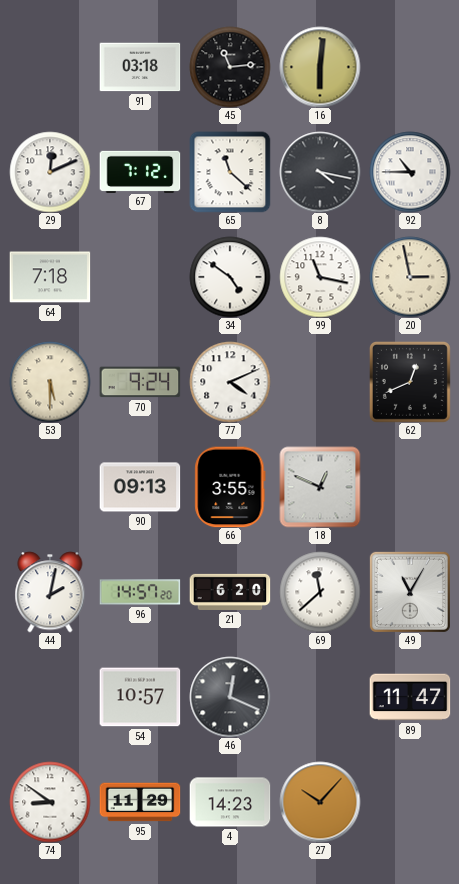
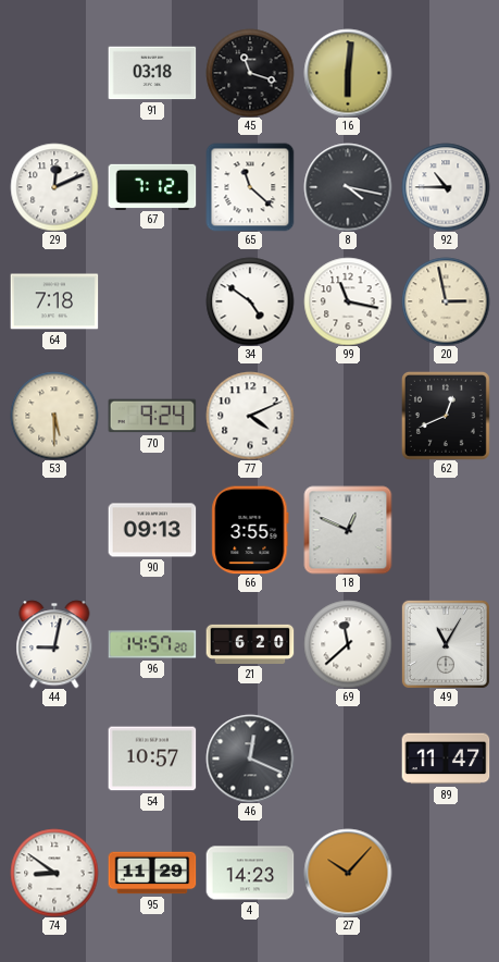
45: 11:14 -> 11:18
44: 2:02 -> 9:02
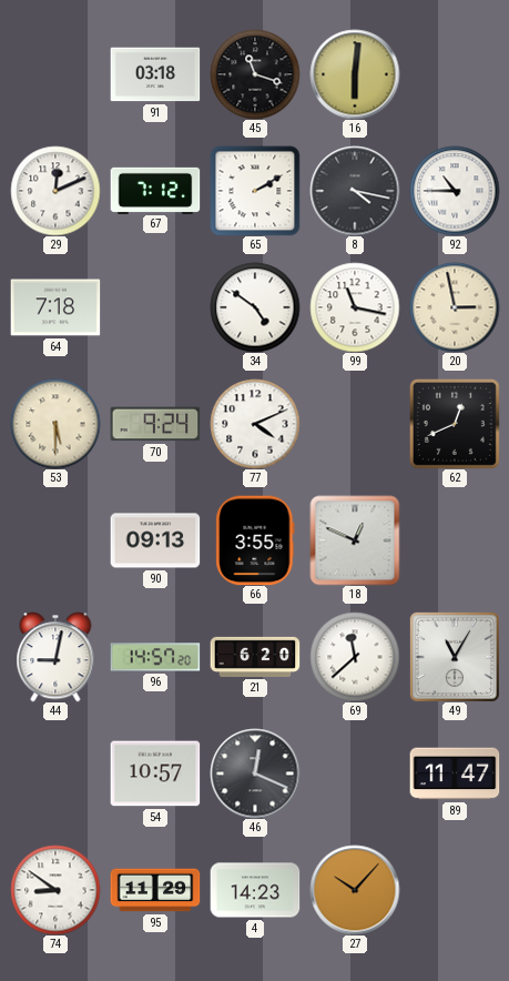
65: 11:22 -> 2:10
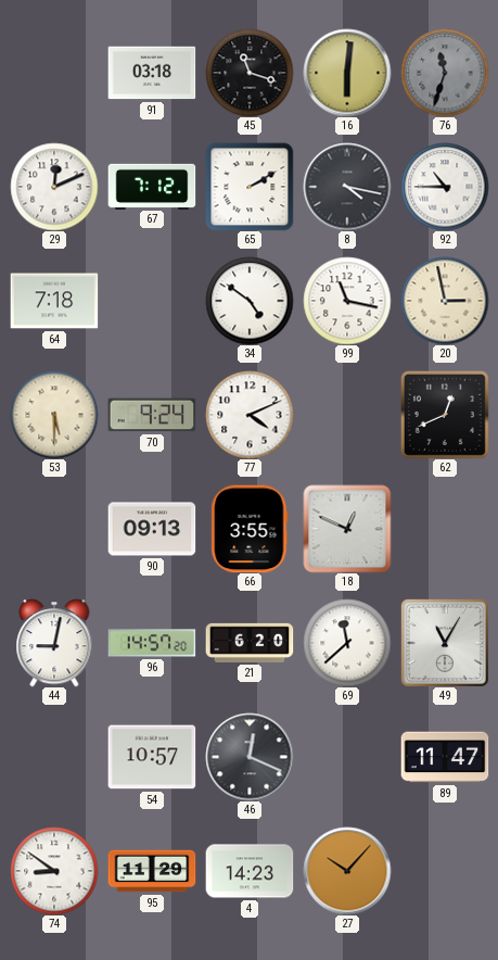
76: none -> 11:33
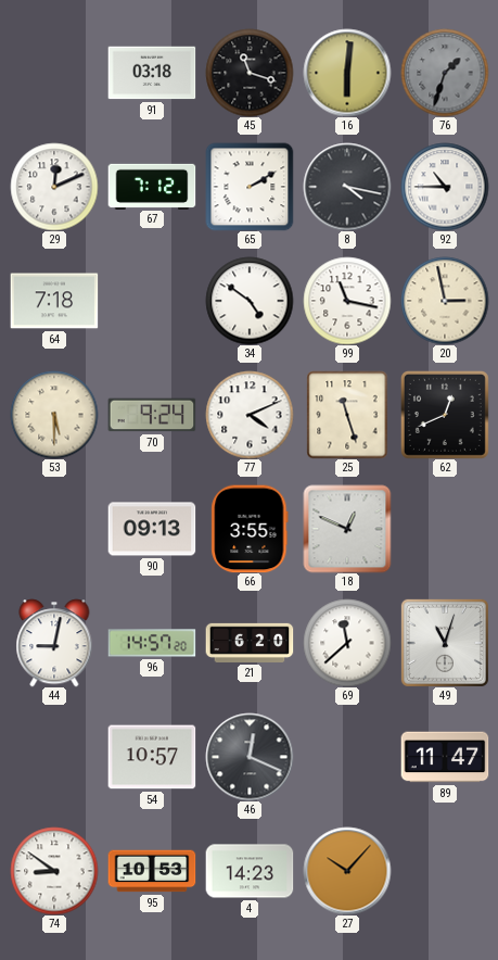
76: 11:33 -> 1:33
25: none -> 11:27
49: 11:05 -> 11:03
95: 11:29 -> 10:53
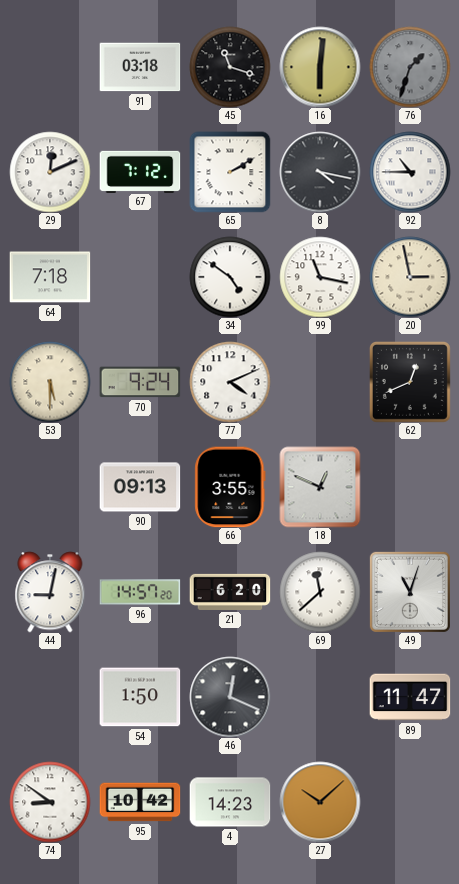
25: 11:27 -> none
54: 10:57 -> 1:50
95: 10:53 -> 10:42
27: 10:07 -> 10:08
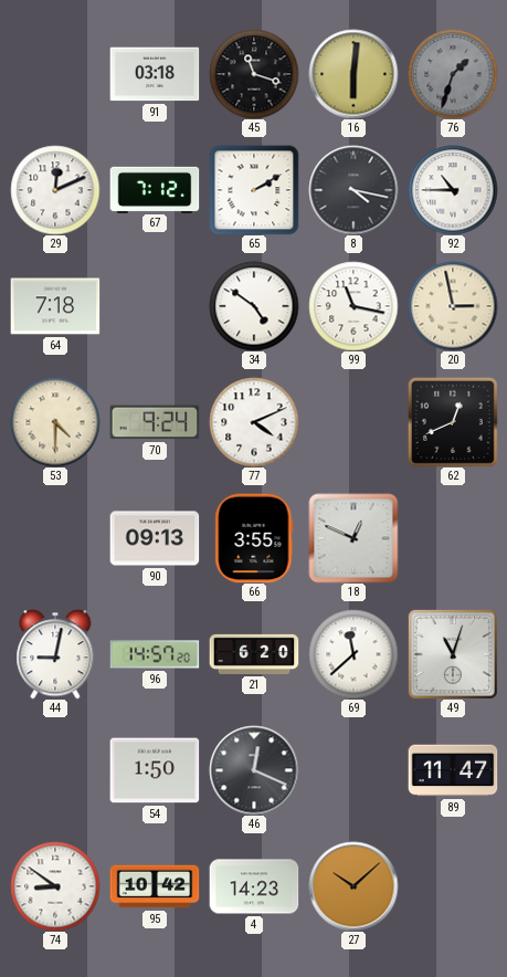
53: 5:30 -> 4:30
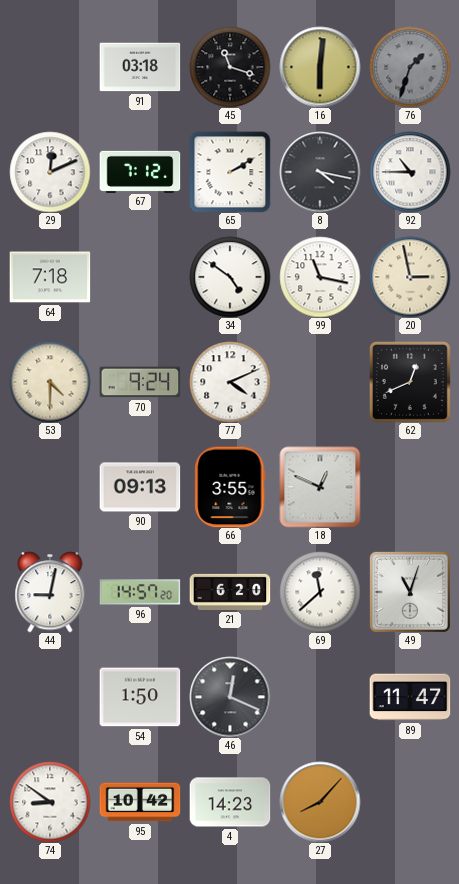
27: 10:08 -> 8:07
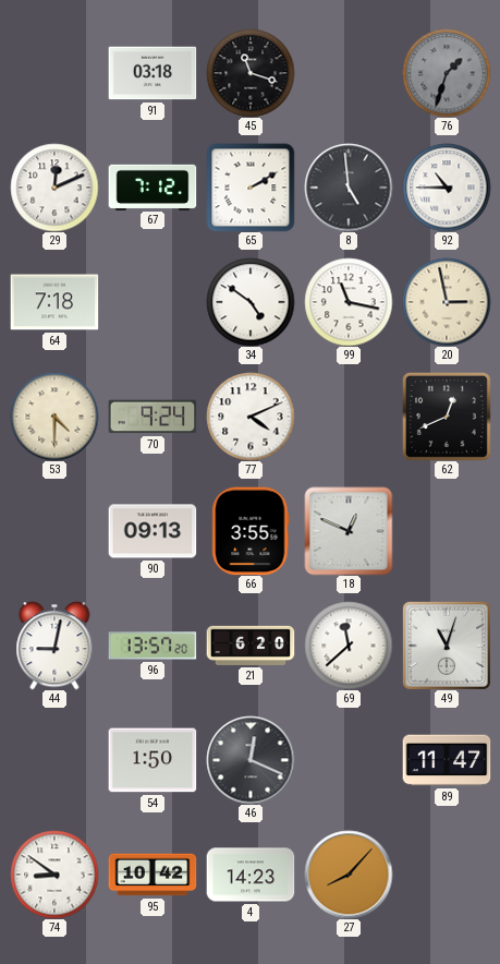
16: 6:01 -> none
8: 4:17 -> 4:59
96: 14:57 -> 13:57
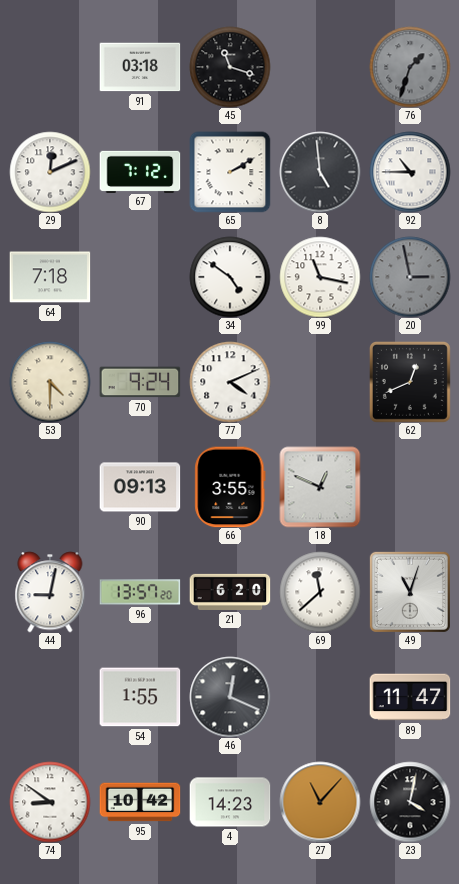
20 dial: cream -> grey
54: 1:50 -> 1:55
27: 8:07 -> 11:07
23: none -> 4:02
